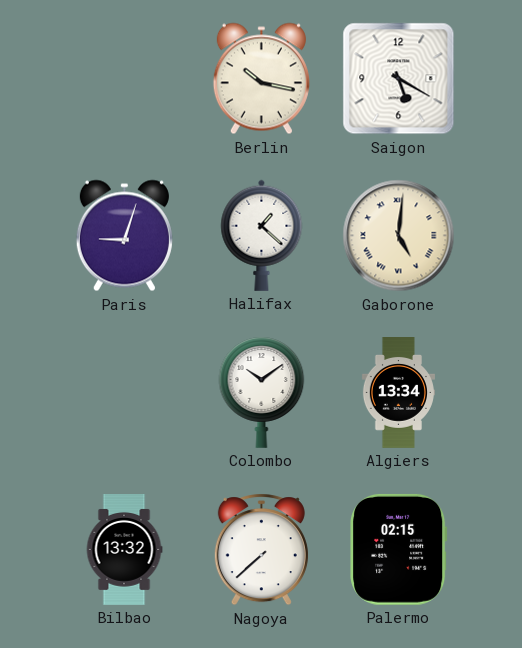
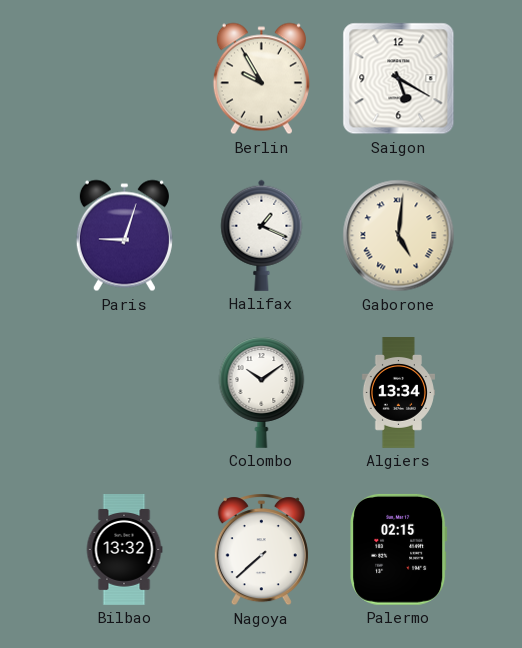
Berlin: 10:17 -> 9:55
Halifax: 1:22 -> 1:19
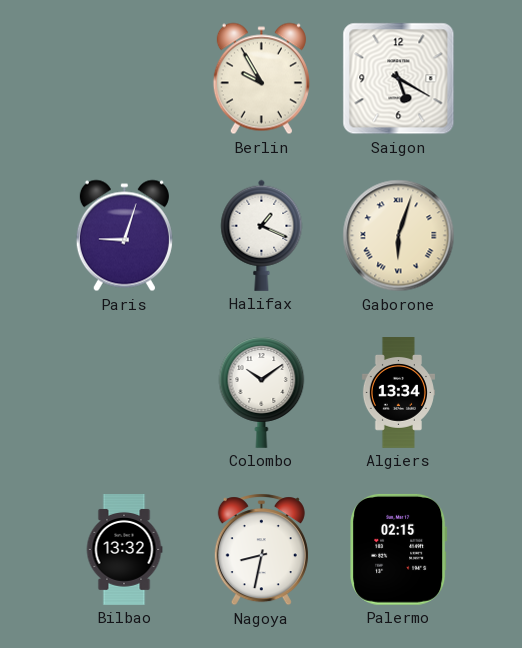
Gaborone: 5:01 -> 6:03
Nagoya: 7:38 -> 8:32
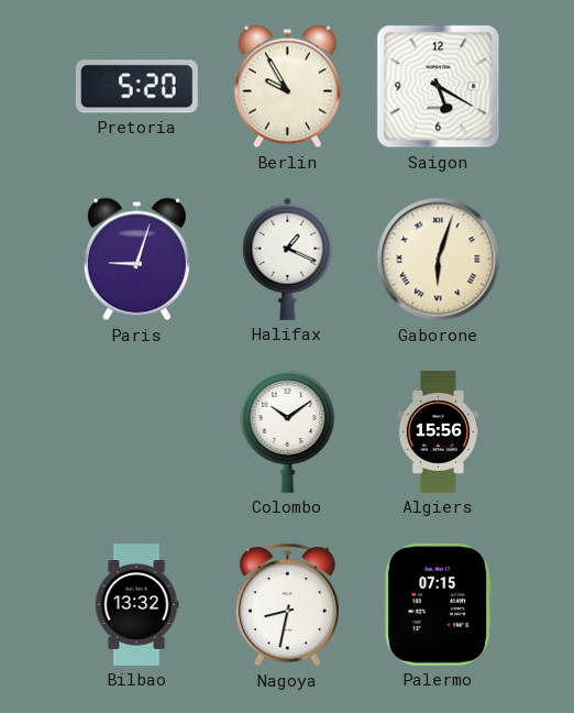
Pretoria: none -> 5:20
Algiers: 13:34 -> 15:56
Palermo: 02:15 -> 07:15
